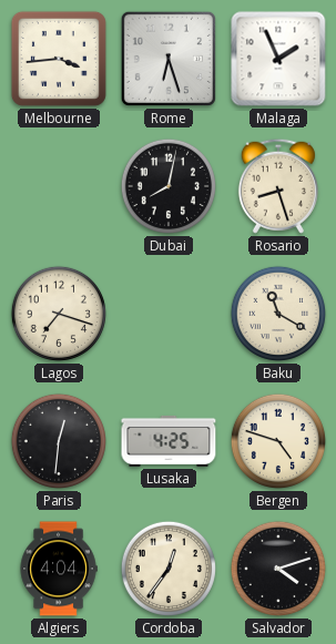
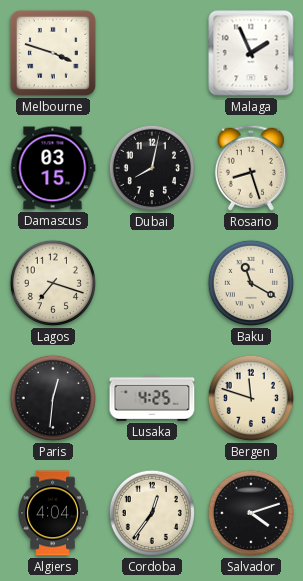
Melbourne: 3:44 -> 3:48
Rome: 6:27 -> none
Damascus: none -> 03:15
Bergen: 4:48 -> 11:48
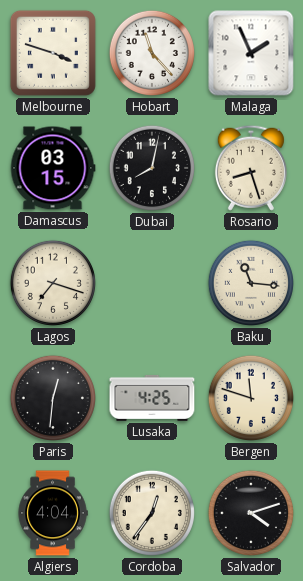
Hobart: none -> 11:23
Baku: 11:20 -> 11:16
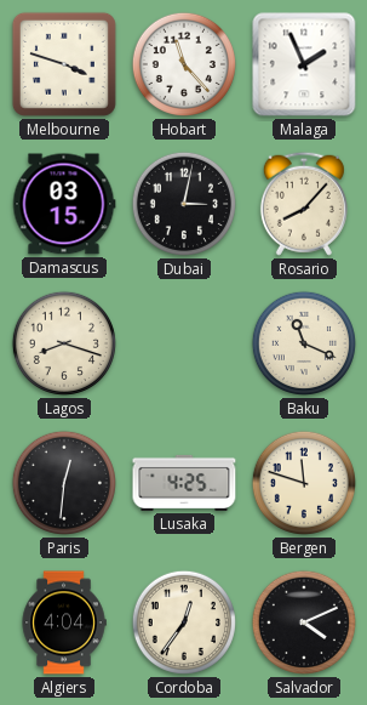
Dubai: 8:02 -> 3:02
Rosario: 8:27 -> 8:07
Lagos: 7:18 -> 8:18
Baku: 11:16 -> 11:19
Salvador: 4:12 -> 4:11
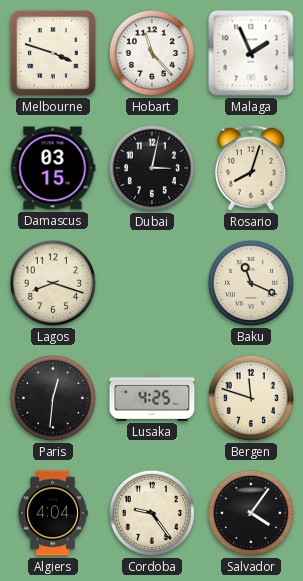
Rosario: 8:07 -> 8:03
Cordoba: 12:36 -> 9:24
Salvador: 4:11 -> 4:06
